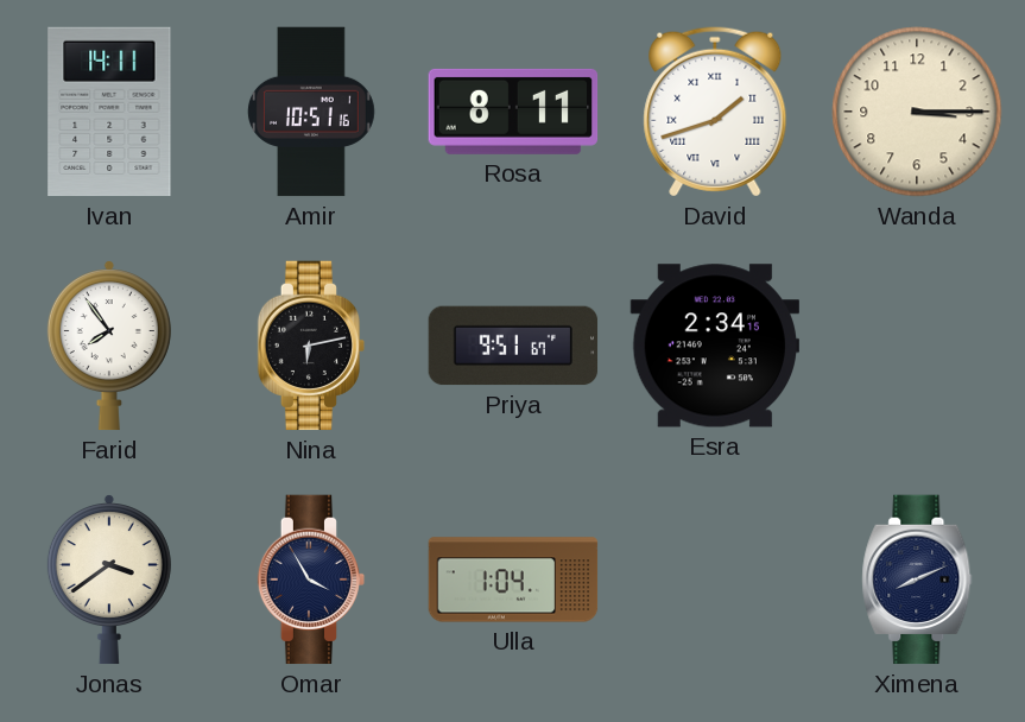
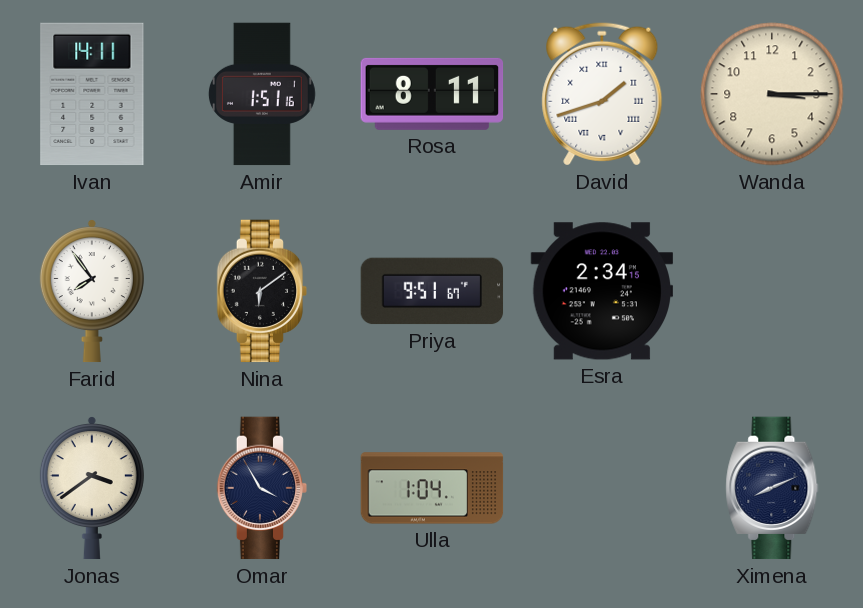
Amir: 10:51 -> 1:51
Nina: 6:13 -> 6:09
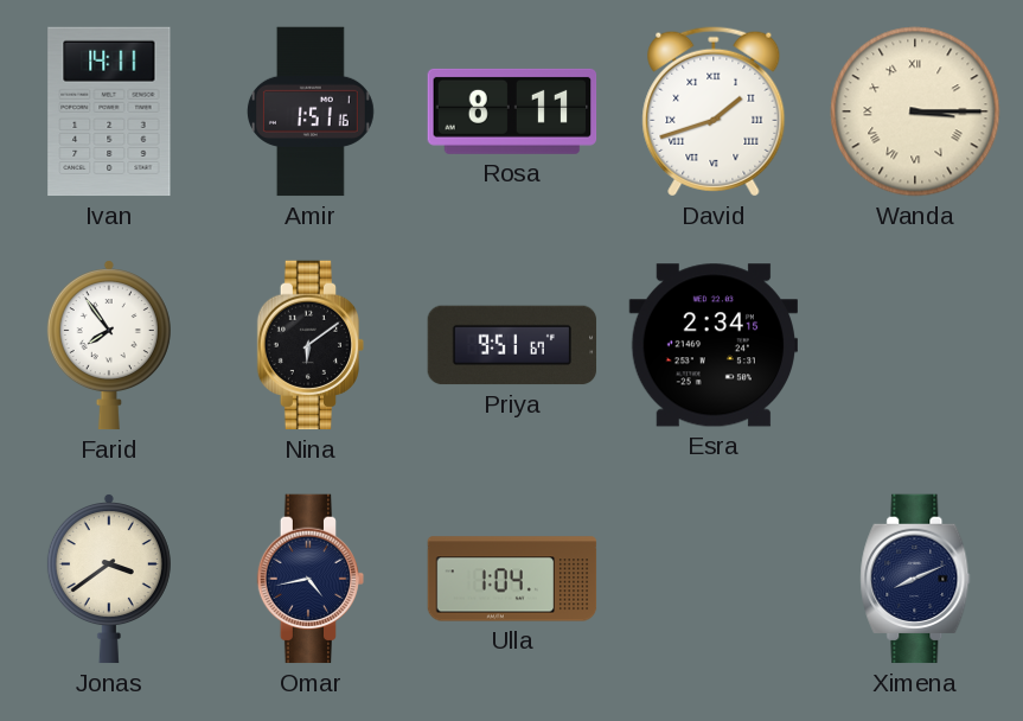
Wanda numerals: Arabic -> Roman
Omar: 3:55 -> 4:43
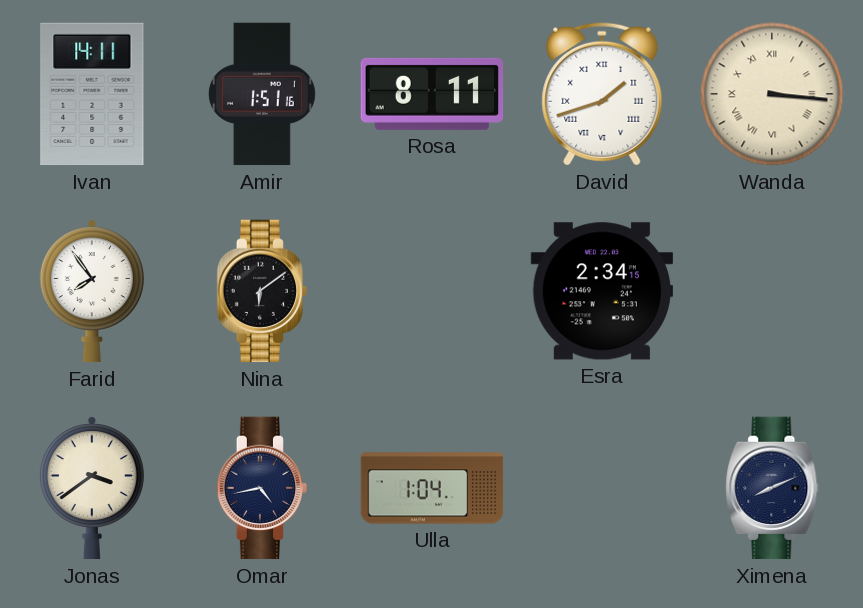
Wanda: 3:15 -> 3:16
Priya: 9:51 -> none
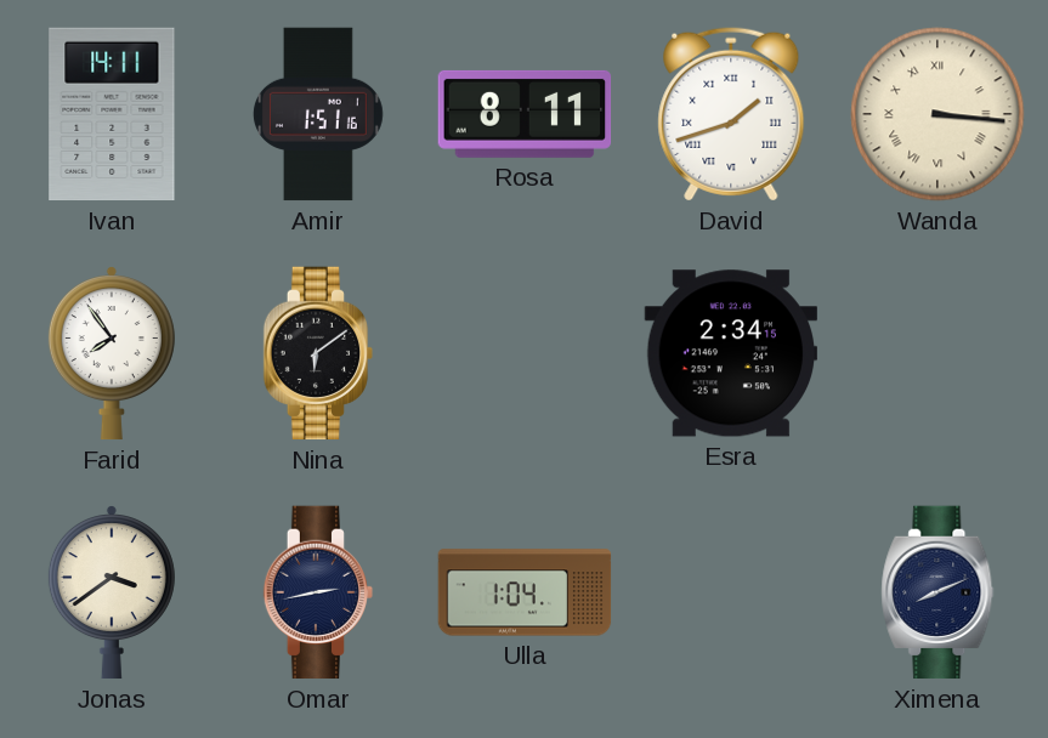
Omar: 4:43 -> 2:43
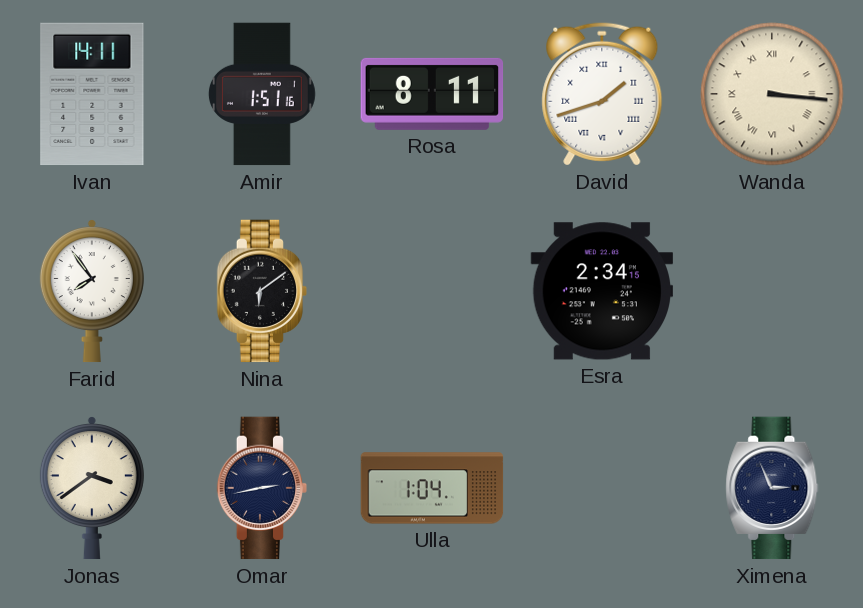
Ximena: 8:11 -> 2:56
